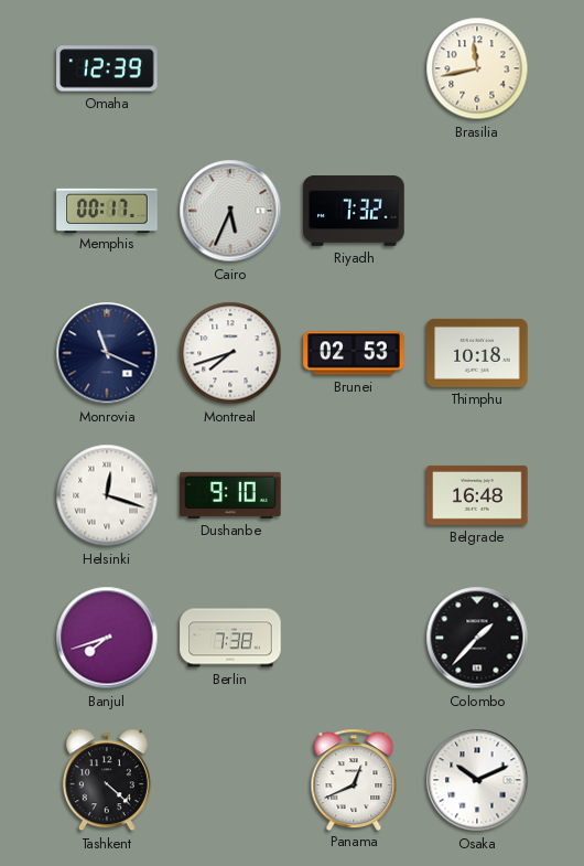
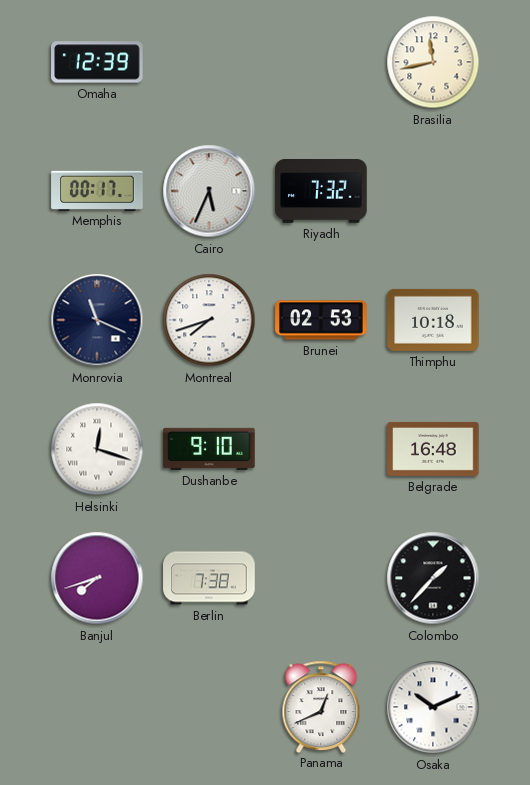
Tashkent: 4:22 -> none
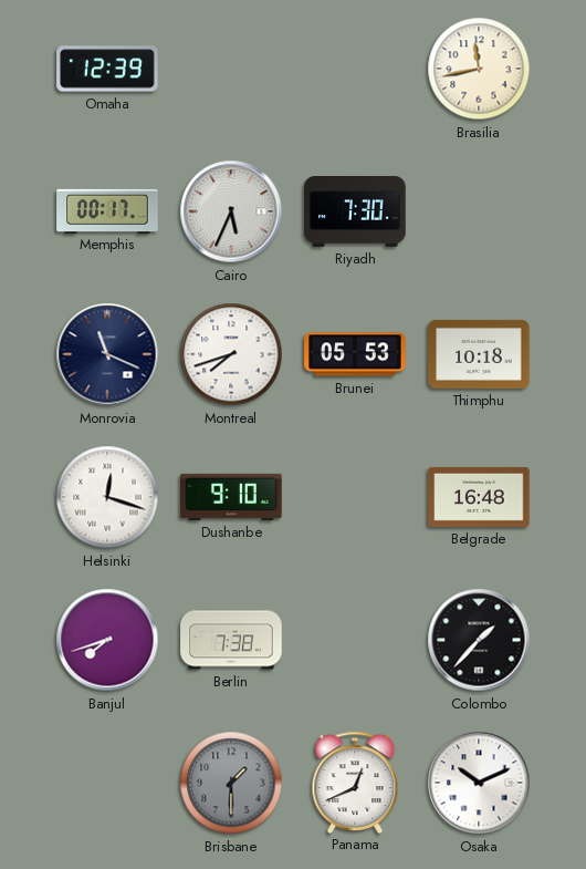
Riyadh: 7:32 -> 7:30
Brunei: 02:53 -> 05:53
Brisbane: none -> 1:30
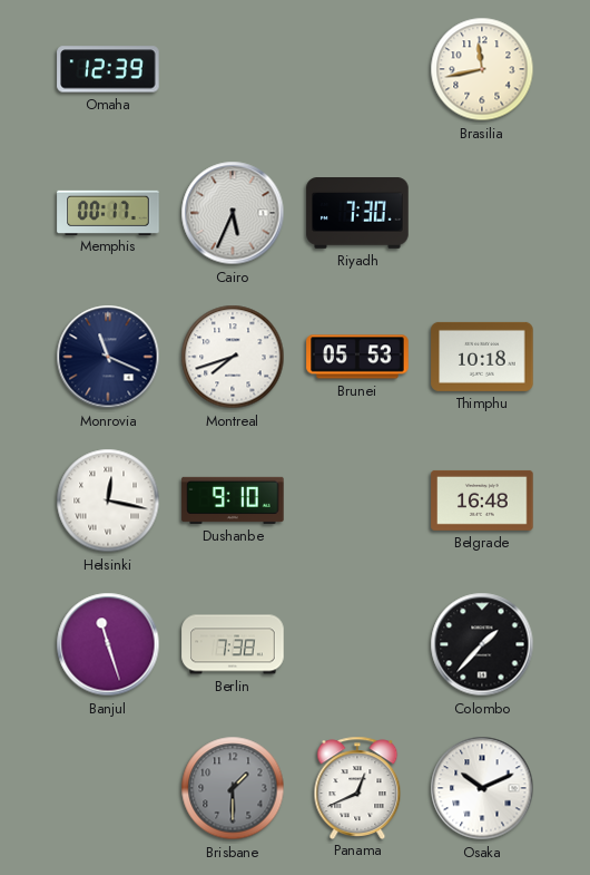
Helsinki: 12:18 -> 12:17
Banjul: 7:42 -> 11:27
